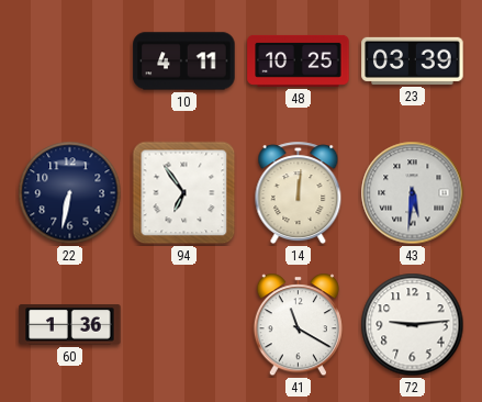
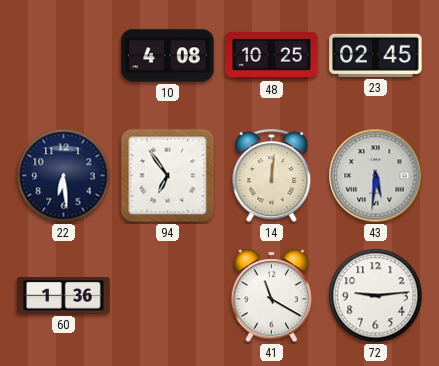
10: 4:11 -> 4:08
23: 03:39 -> 02:45
22: 6:32 -> 6:29
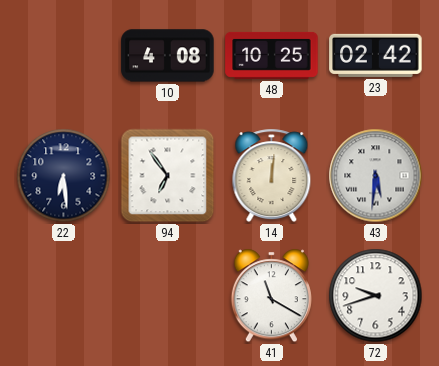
23: 02:45 -> 02:42
60: 1:36 -> none
72: 9:14 -> 9:42
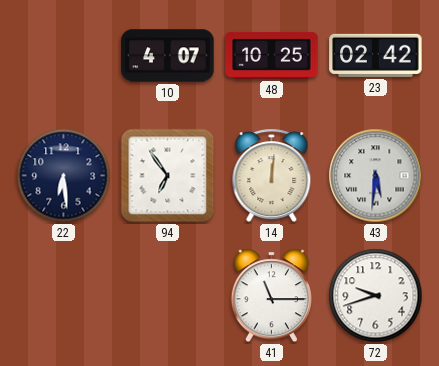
10: 4:08 -> 4:07
41: 11:20 -> 11:15
